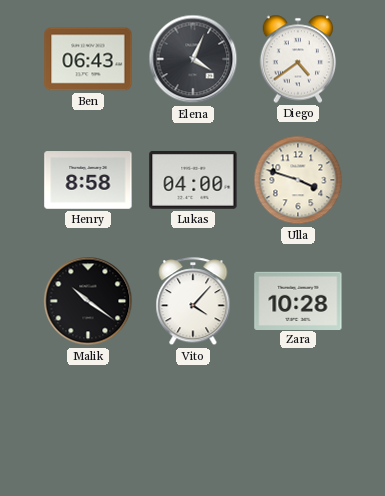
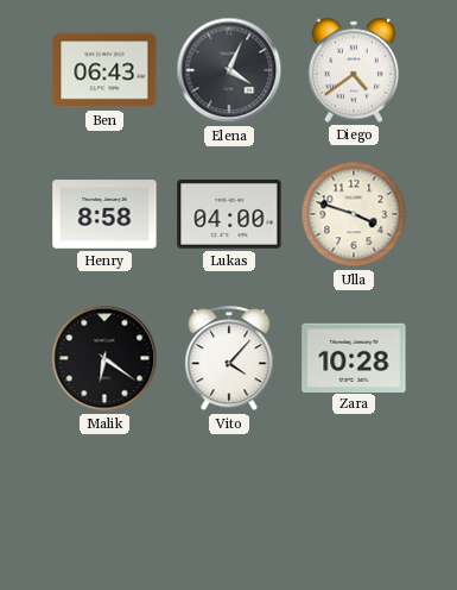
Malik: 10:21 -> 6:21
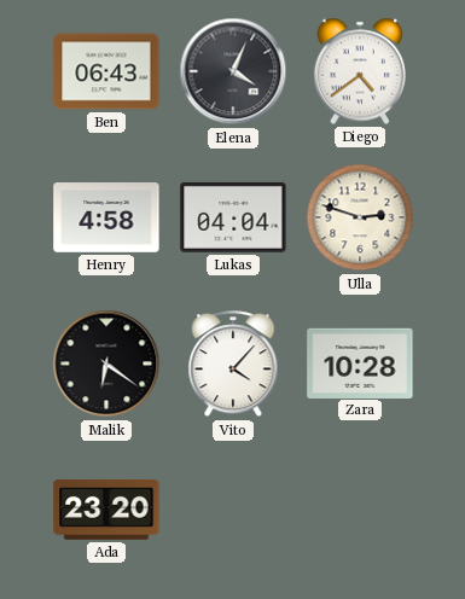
Henry: 8:58 -> 4:58
Lukas: 04:00 -> 04:04
Ulla: 3:48 -> 2:48
Ada: none -> 23:20
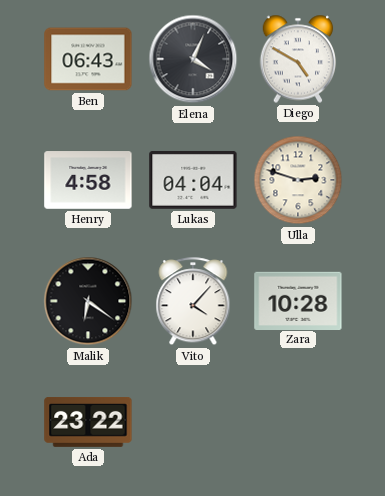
Diego: 4:39 -> 4:50
Ada: 23:20 -> 23:22
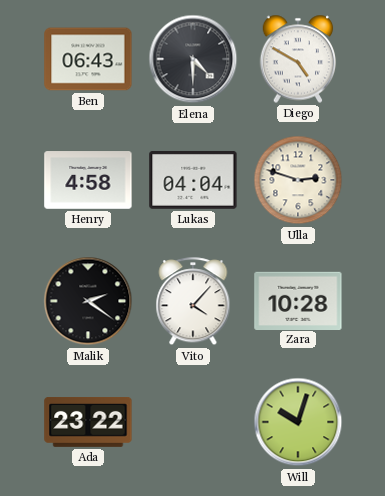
Elena: 4:04 -> 4:30
Malik: 6:21 -> 2:21
Will: none -> 10:03
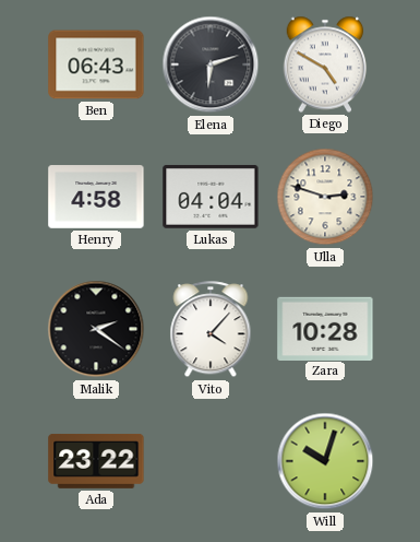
Elena: 4:30 -> 6:12
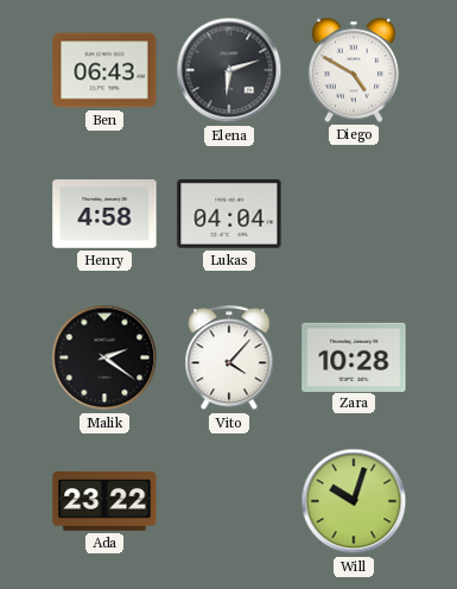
Ulla: 2:48 -> none
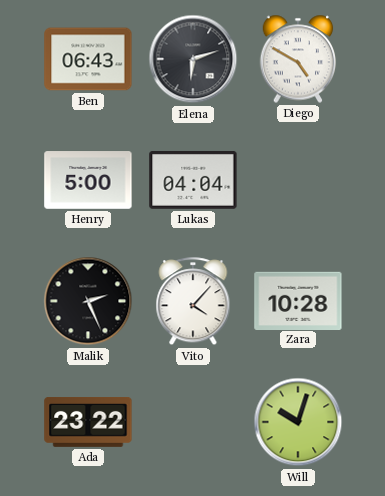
Henry: 4:58 -> 5:00
Malik: 2:21 -> 2:26
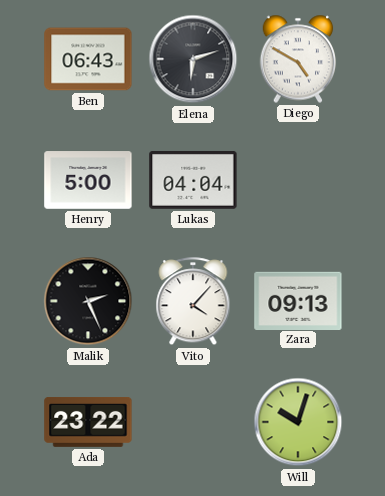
Zara: 10:28 -> 09:13
